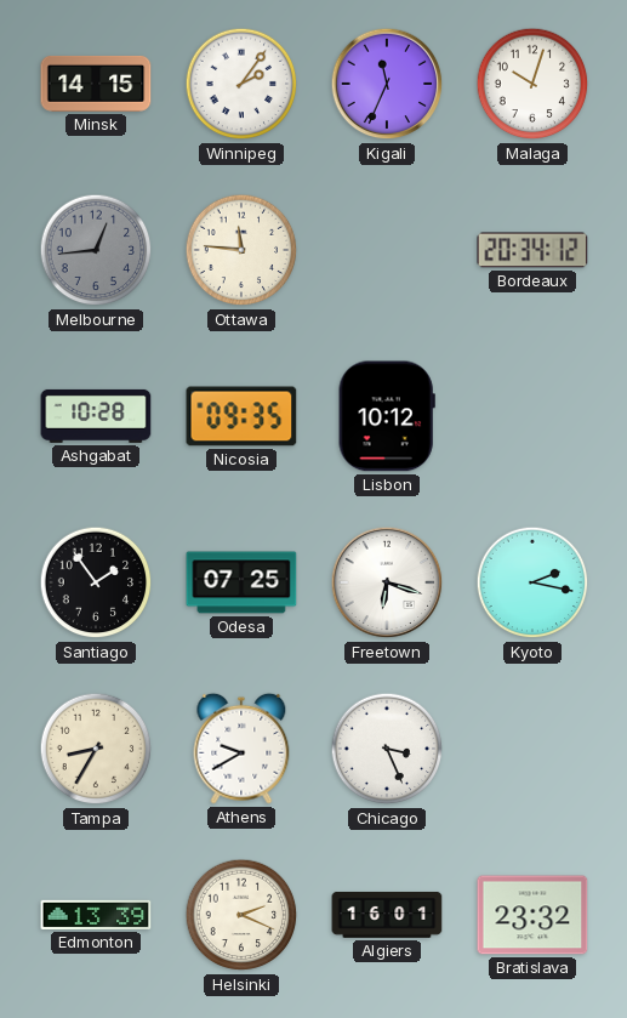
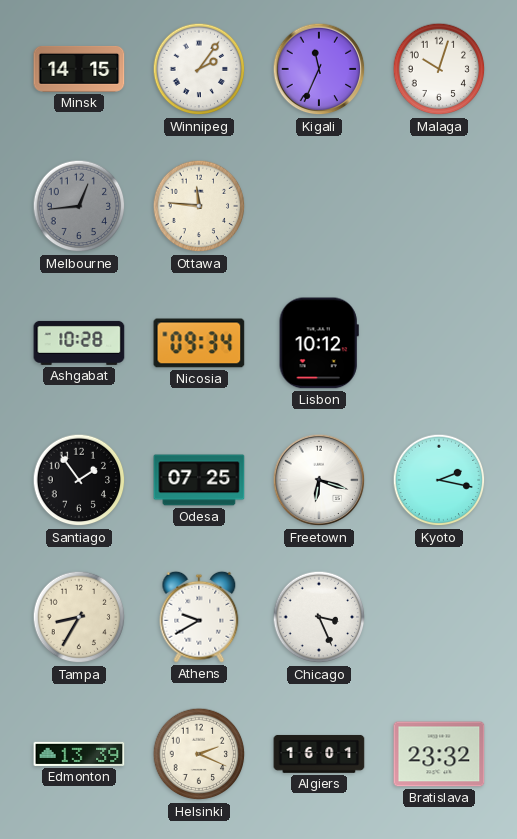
Bordeaux: 20:34 -> none
Nicosia: 09:35 -> 09:34
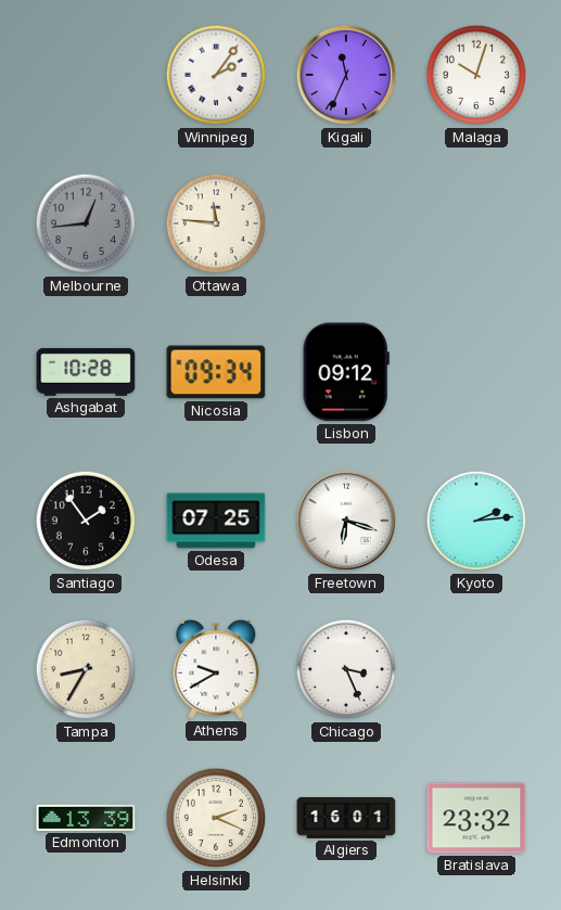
Minsk: 14:15 -> none
Lisbon: 10:12 -> 09:12
Kyoto: 2:17 -> 2:14
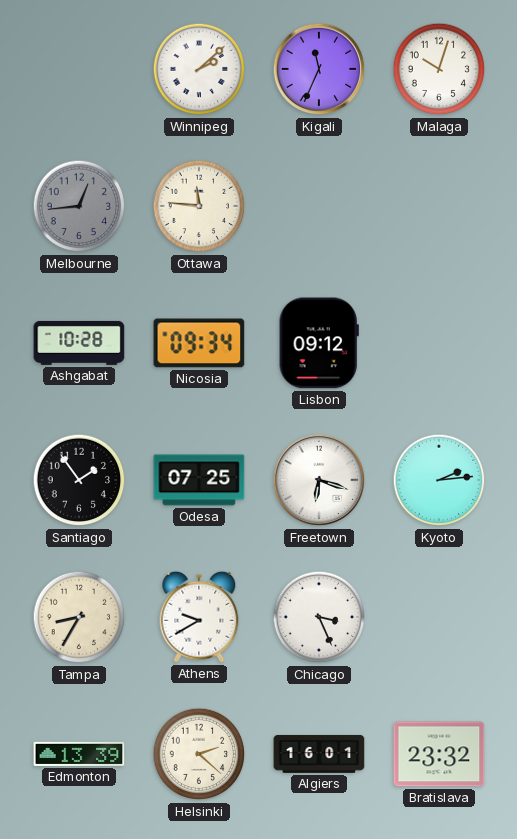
Winnipeg: 2:06 -> 2:08
Helsinki: 2:19 -> 2:22
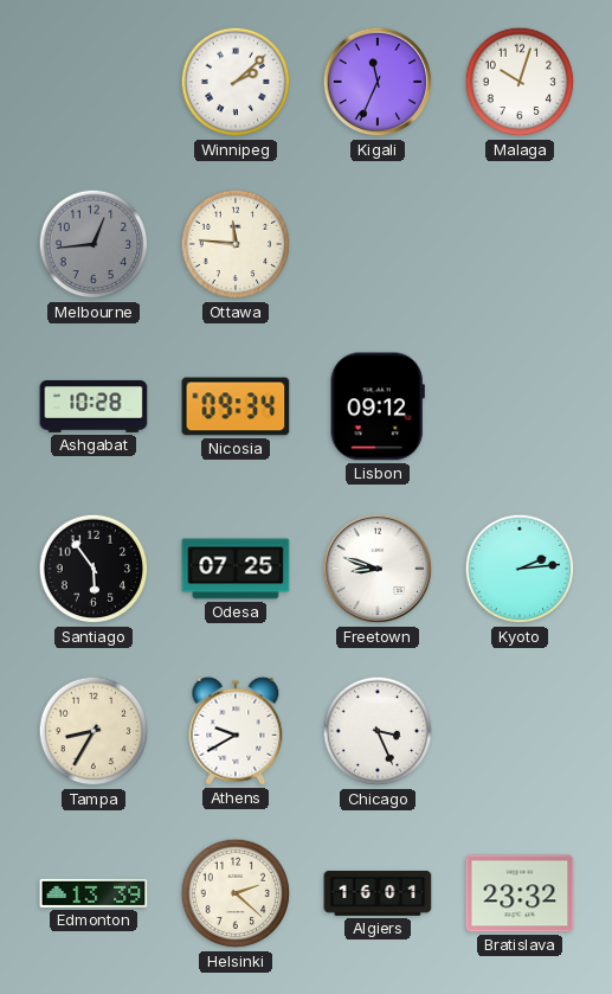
Santiago: 1:54 -> 5:54
Freetown: 6:18 -> 8:48
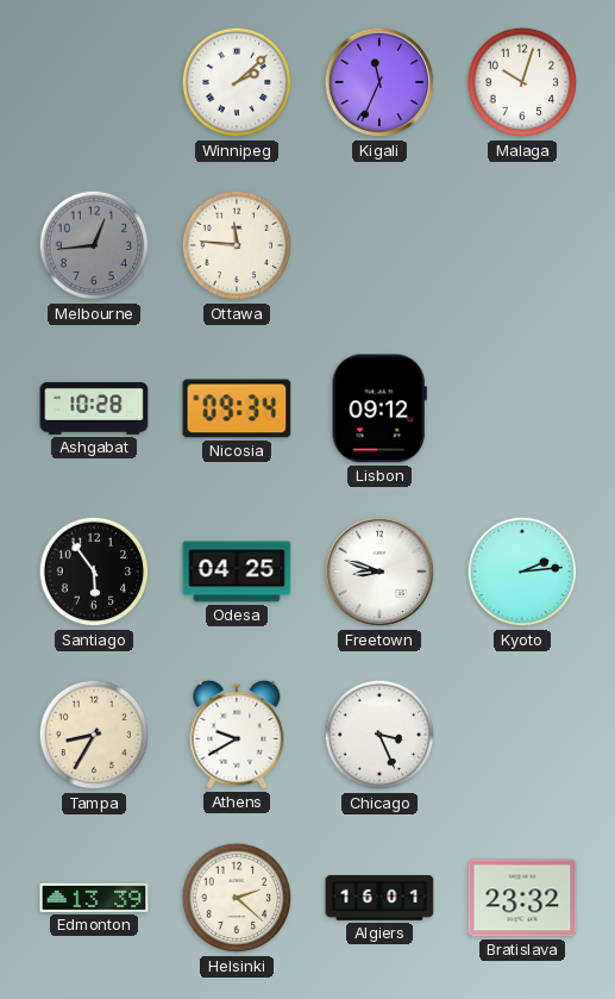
Odesa: 07:25 -> 04:25
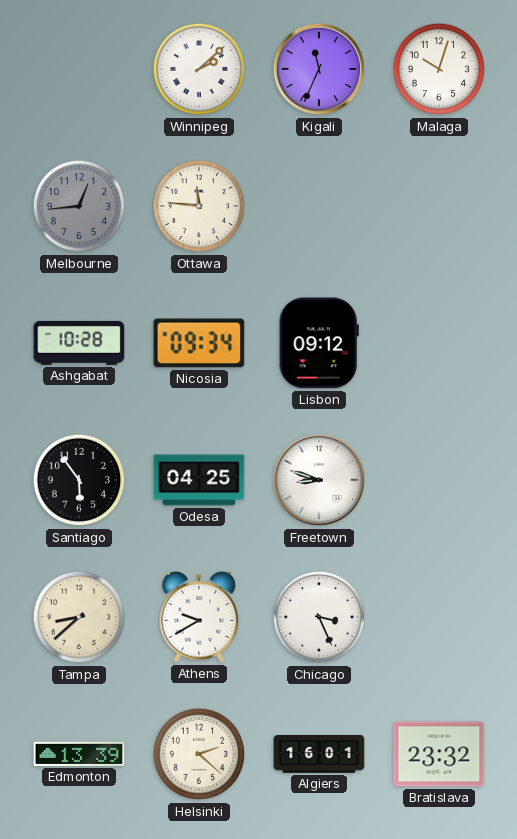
Kyoto: 2:14 -> none
Tampa: 8:35 -> 8:38
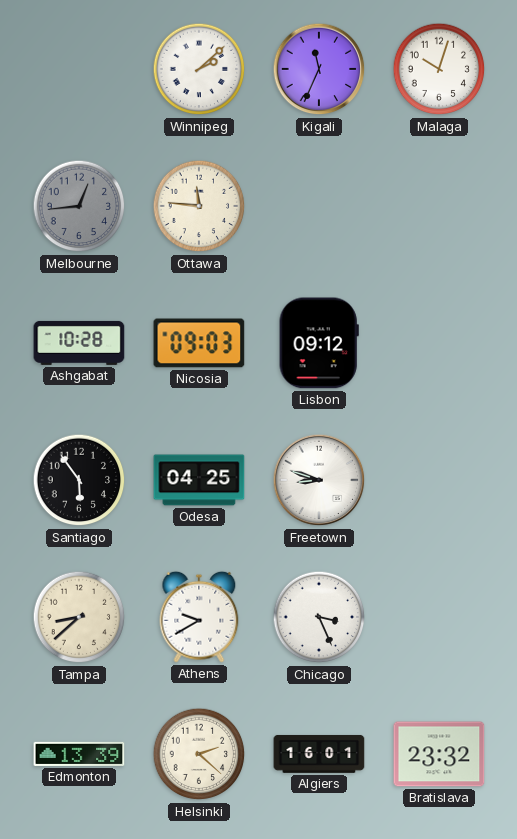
Nicosia: 09:34 -> 09:03
